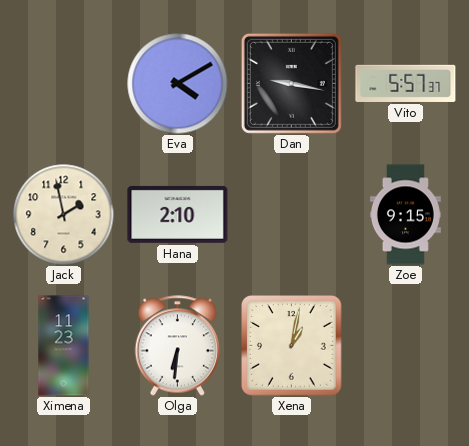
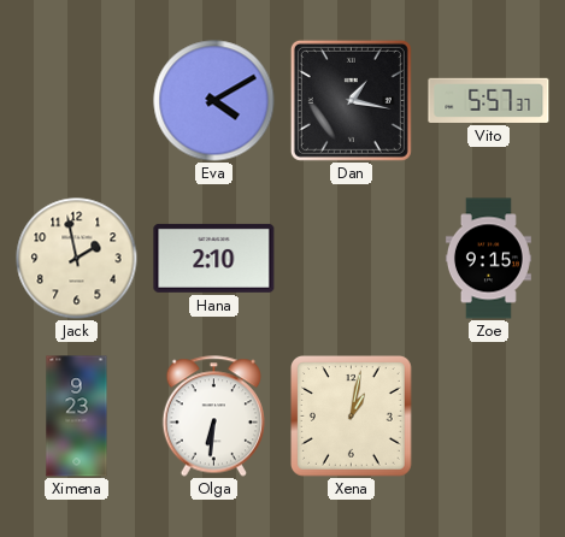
Dan: 9:17 -> 1:17
Ximena: 11:23 -> 9:23
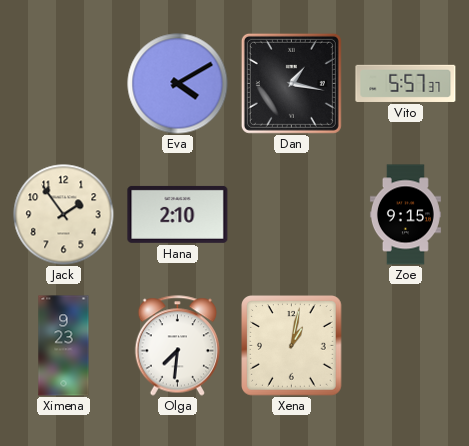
Jack: 1:58 -> 1:54
Olga: 6:31 -> 7:31
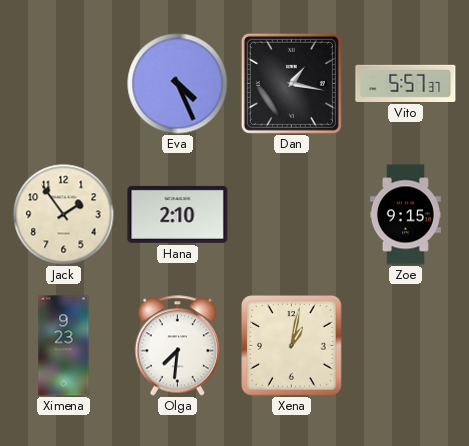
Eva: 4:10 -> 4:26
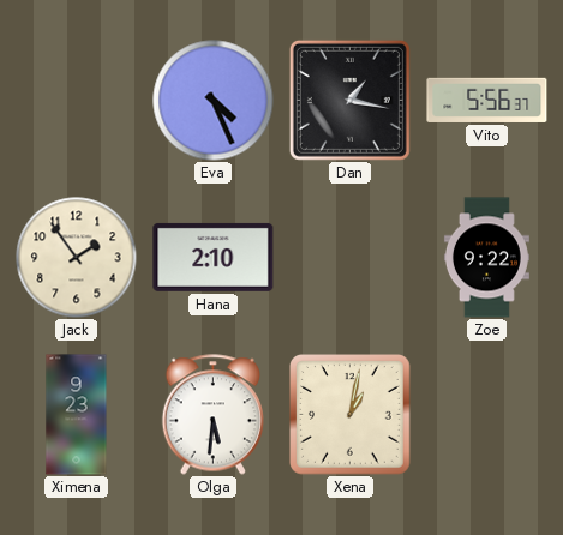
Vito: 5:57 -> 5:56
Zoe: 9:15 -> 9:22
Olga: 7:31 -> 5:31
